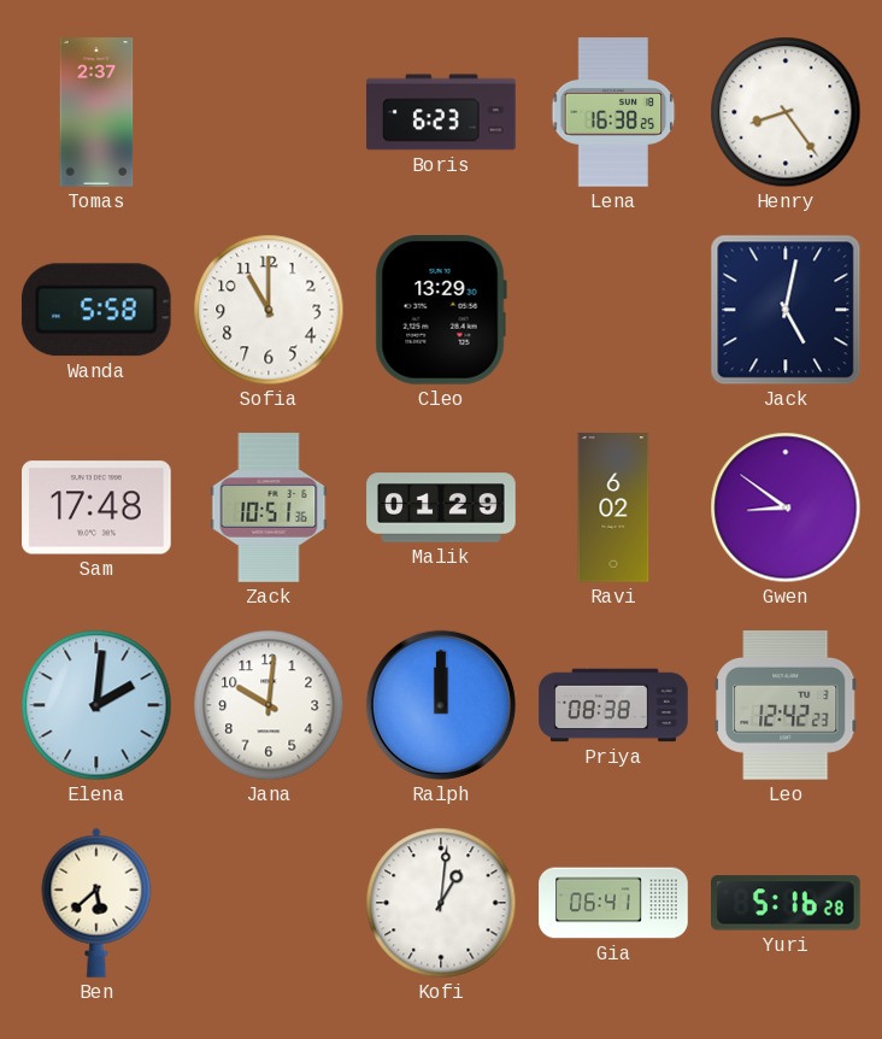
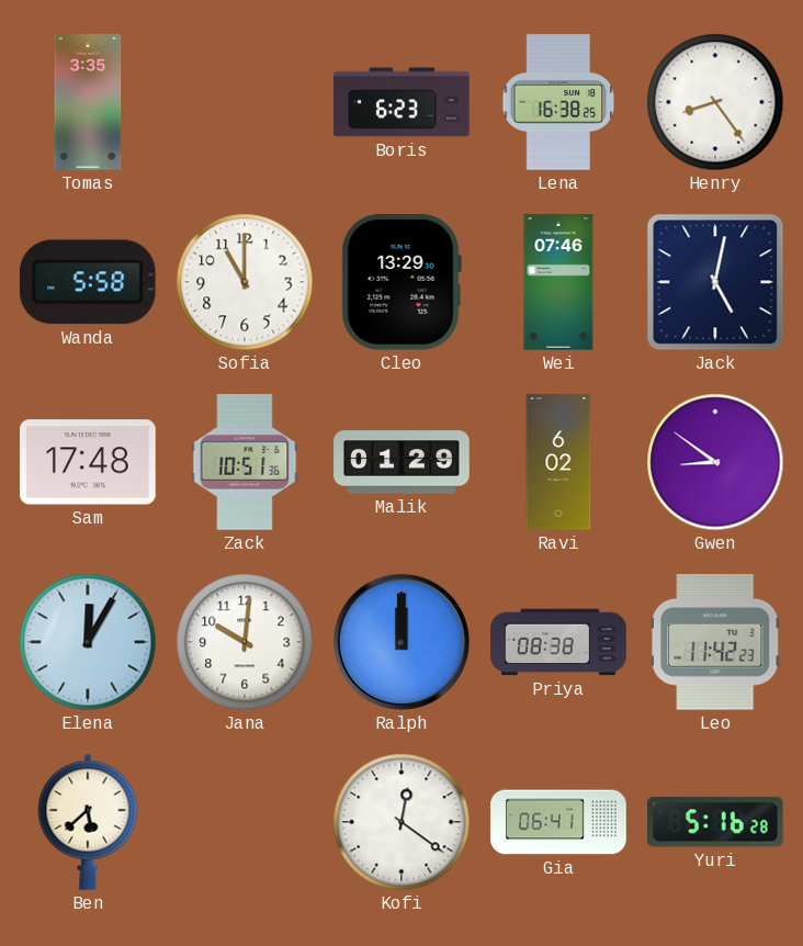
Tomas: 2:37 -> 3:35
Wei: none -> 07:46
Elena: 2:01 -> 12:05
Leo: 12:42 -> 11:42
Kofi: 1:01 -> 12:21
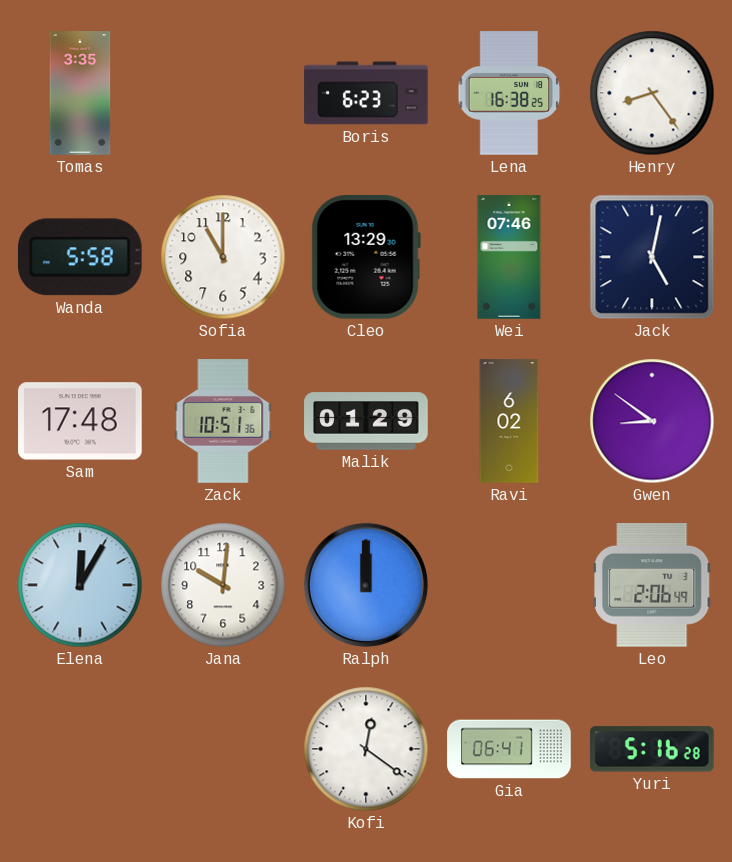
Priya: 08:38 -> none
Leo: 11:42 -> 2:06
Ben: 5:38 -> none
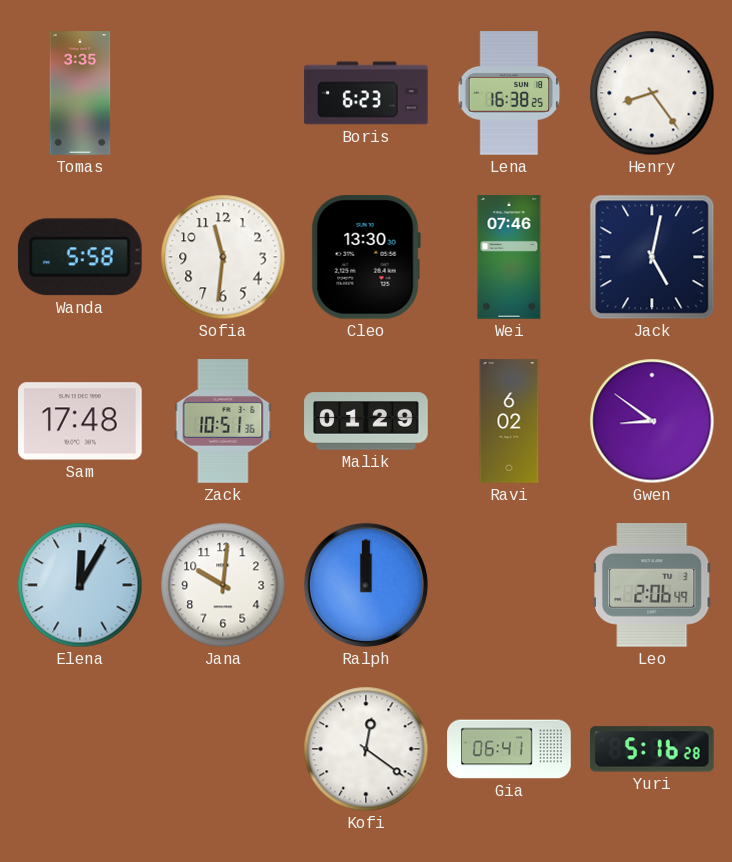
Sofia: 11:00 -> 11:31
Cleo: 13:29 -> 13:30
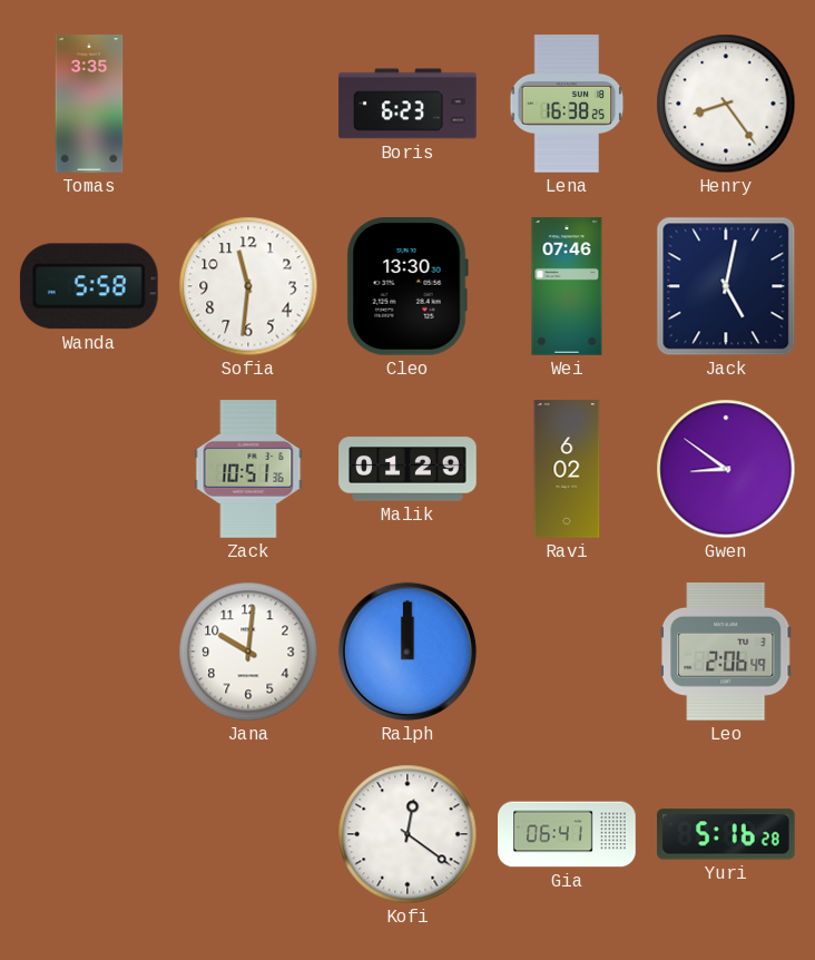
Sam: 17:48 -> none
Elena: 12:05 -> none
